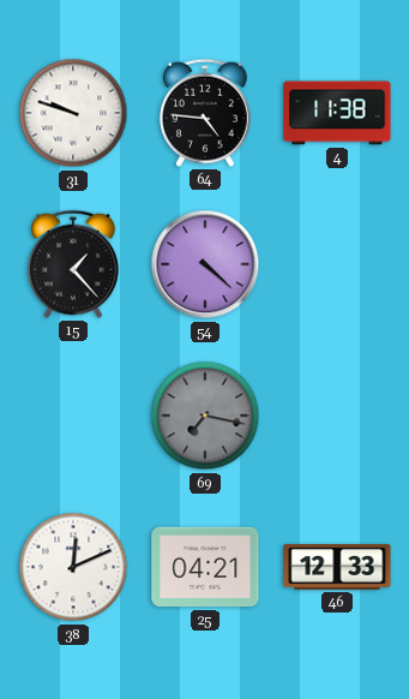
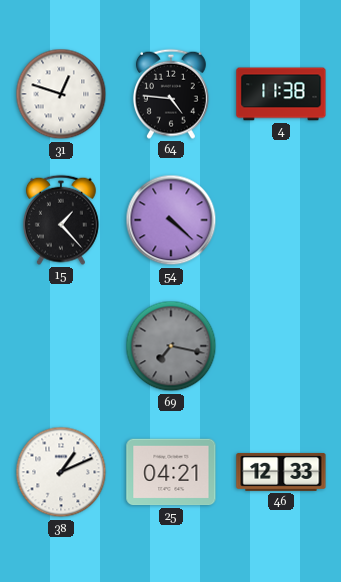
31: 9:48 -> 12:48
38: 12:11 -> 1:11
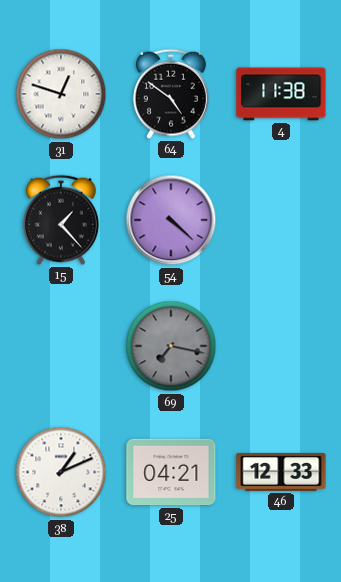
64: 4:46 -> 4:51
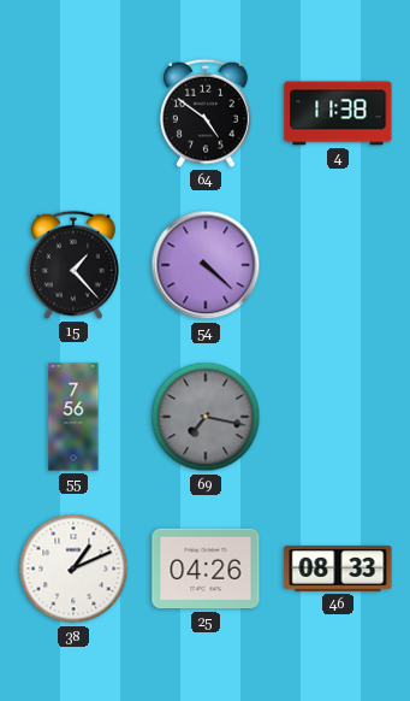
31: 12:48 -> none
55: none -> 7:56
25: 04:21 -> 04:26
46: 12:33 -> 08:33
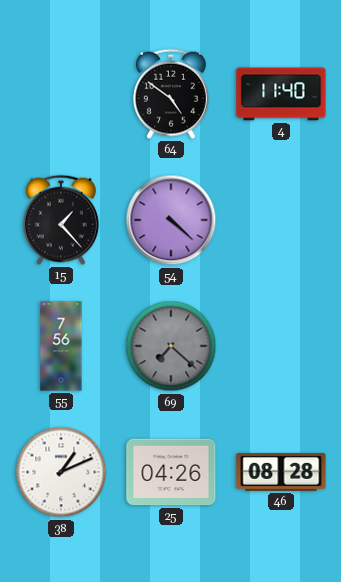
4: 11:38 -> 11:40
69: 7:17 -> 7:22
46: 08:33 -> 08:28
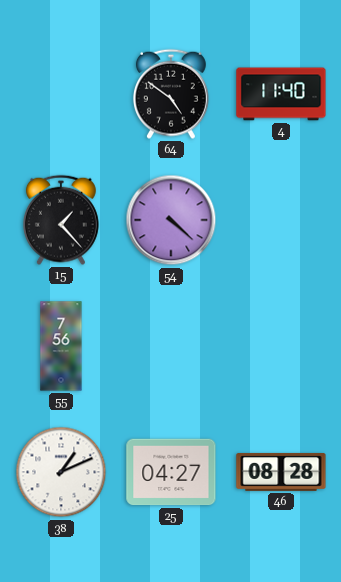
69: 7:22 -> none
25: 04:26 -> 04:27
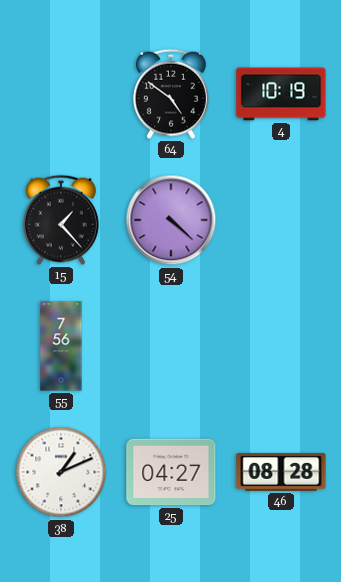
4: 11:40 -> 10:19
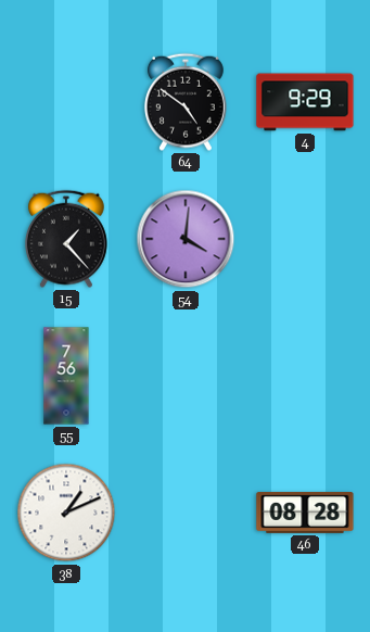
4: 10:19 -> 9:29
54: 4:22 -> 4:01
25: 04:27 -> none
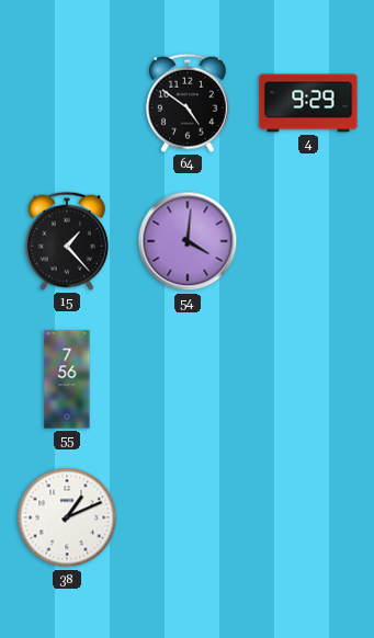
46: 08:28 -> none
